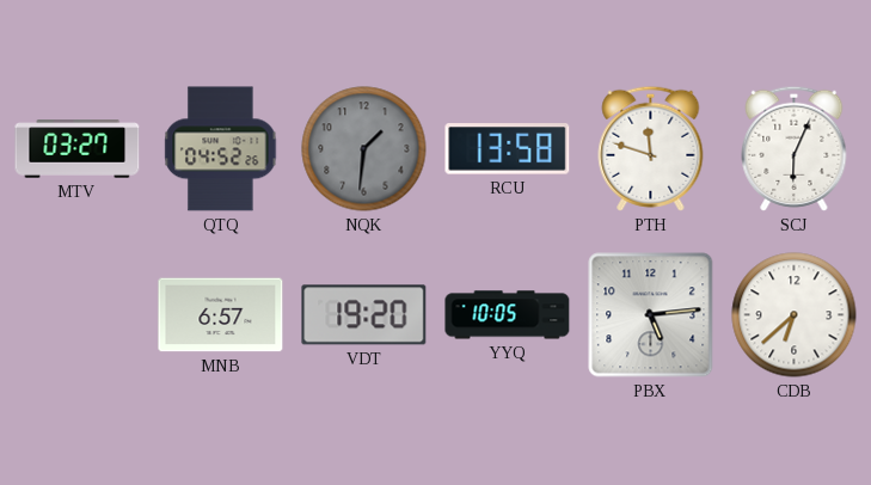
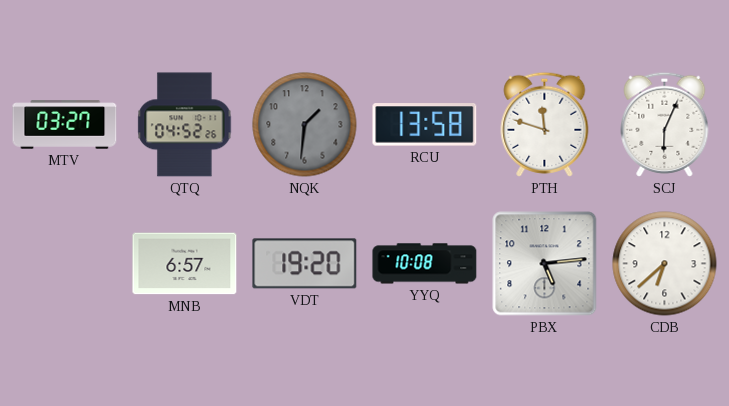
YYQ: 10:05 -> 10:08
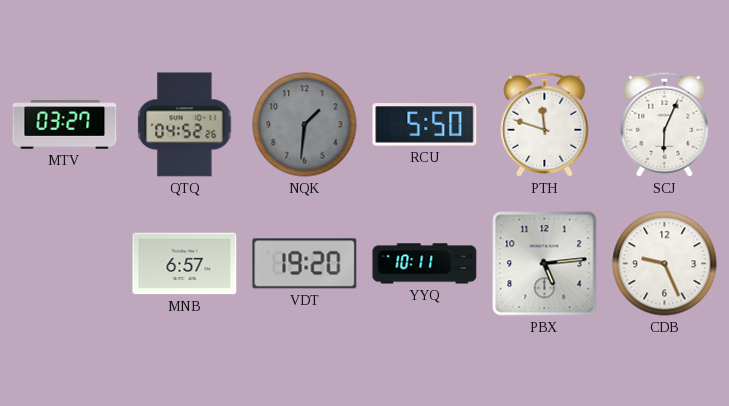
RCU: 13:58 -> 5:50
YYQ: 10:08 -> 10:11
CDB: 6:38 -> 9:26
